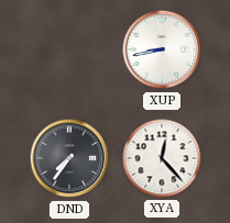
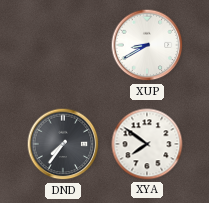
XUP: 8:43 -> 8:40
XYA: 12:23 -> 7:51
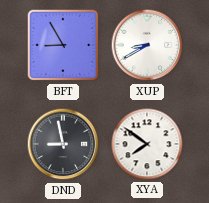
BFT: none -> 8:55
DND: 7:36 -> 8:58
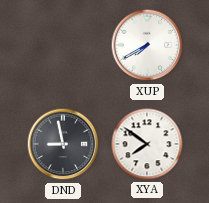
BFT: 8:55 -> none
XUP: 8:40 -> 7:40
